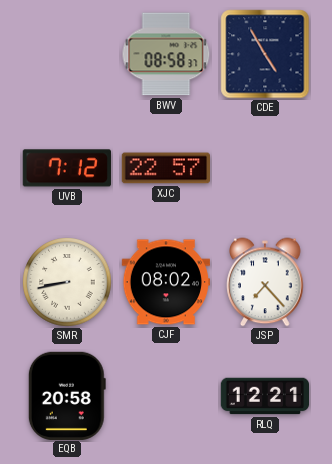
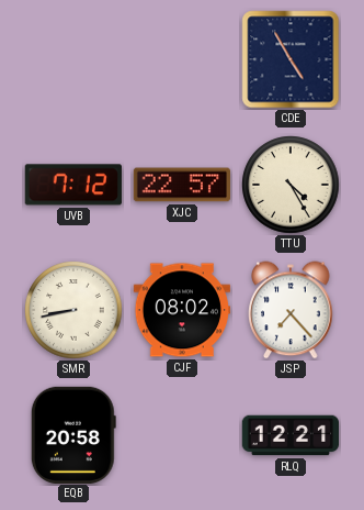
BWV: 08:58 -> none
TTU: none -> 4:25
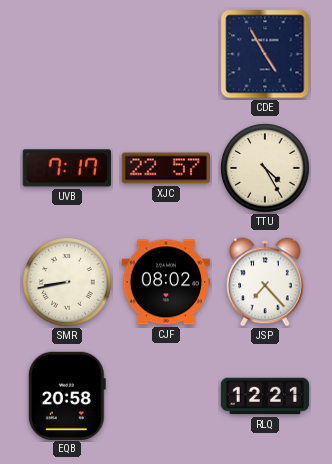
UVB: 7:12 -> 7:17
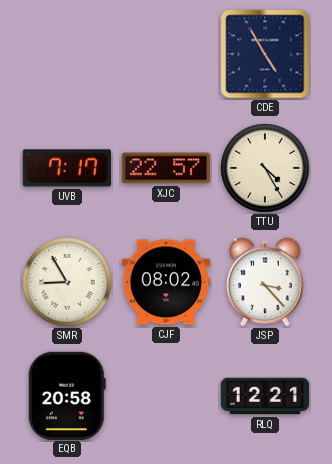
SMR: 8:43 -> 8:55
JSP: 7:23 -> 3:23
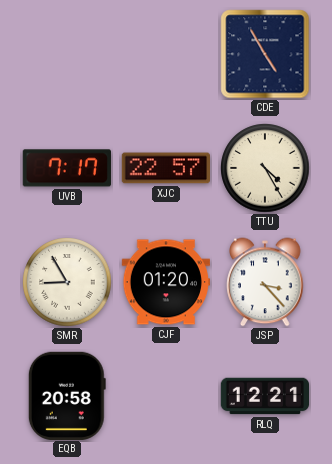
CJF: 08:02 -> 01:20
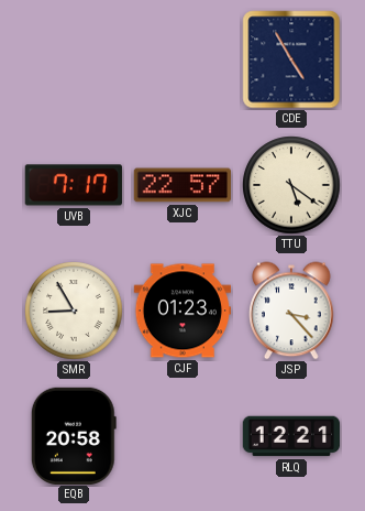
TTU: 4:25 -> 5:21
CJF: 01:20 -> 01:23
